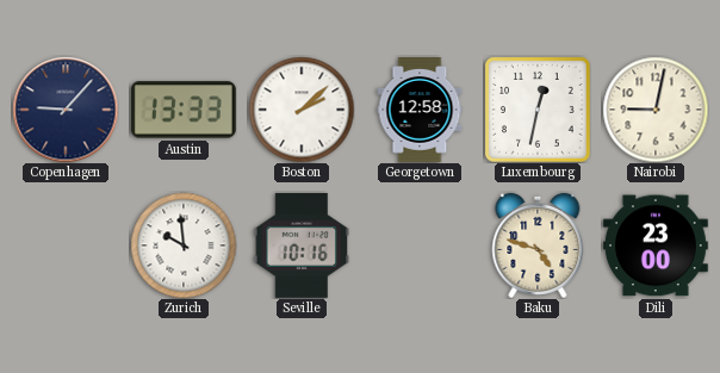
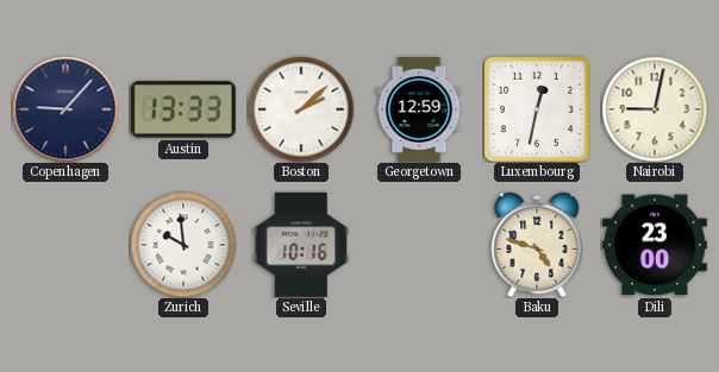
Georgetown: 12:58 -> 12:59
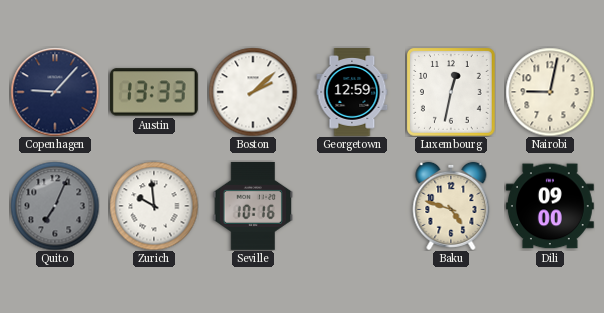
Quito: none -> 7:04
Dili: 23:00 -> 09:00
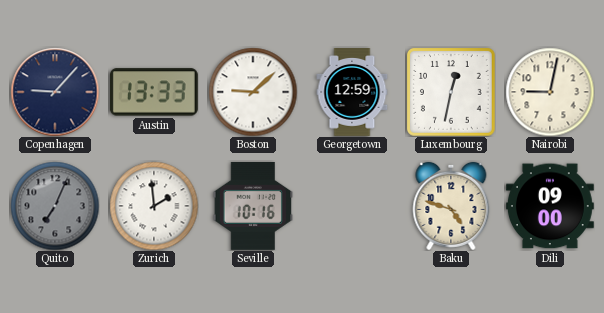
Boston: 2:08 -> 9:08
Zurich: 9:59 -> 1:59
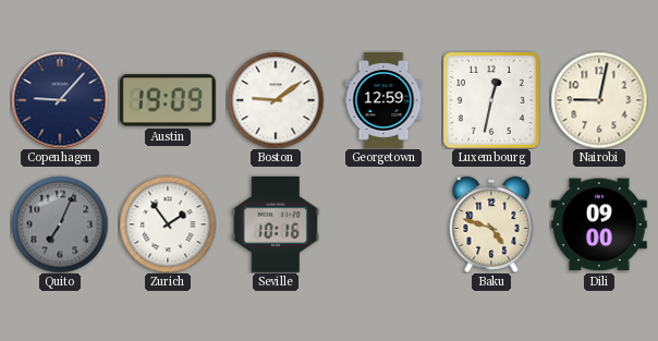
Austin: 13:33 -> 19:09
Boston: 9:08 -> 9:09
Zurich: 1:59 -> 1:54
